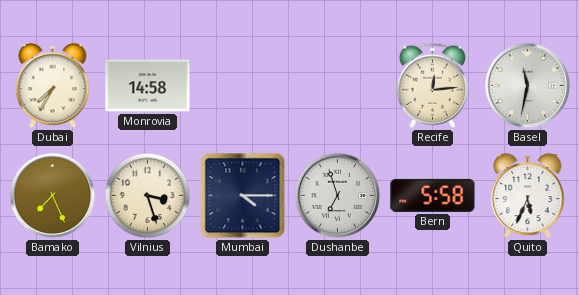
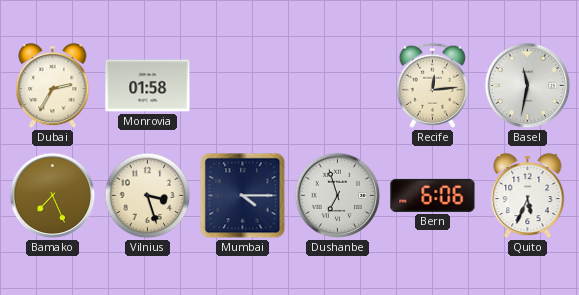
Dubai: 7:35 -> 2:35
Monrovia: 14:58 -> 01:58
Bern: 5:58 -> 6:06
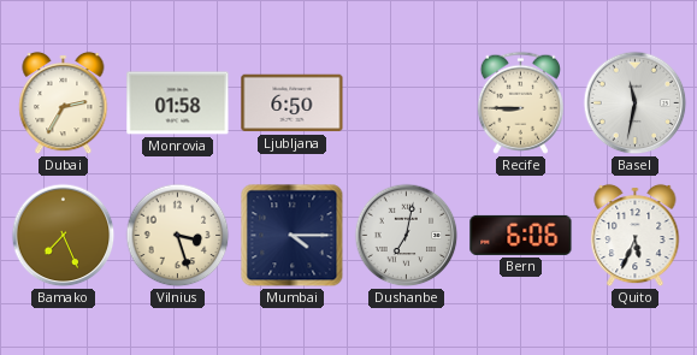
Ljubljana: none -> 6:50
Recife: 12:14 -> 8:45
Dushanbe: 6:57 -> 7:02
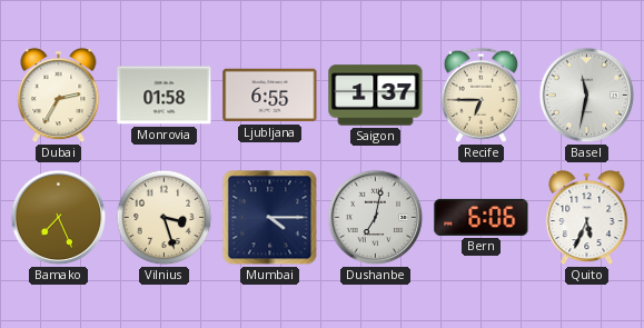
Ljubljana: 6:50 -> 6:55
Saigon: none -> 1:37
Recife: 8:45 -> 6:45
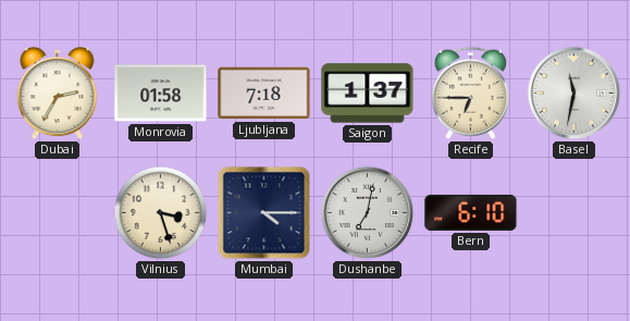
Ljubljana: 6:55 -> 7:18
Bamako: 7:26 -> none
Bern: 6:06 -> 6:10
Quito: 5:34 -> none
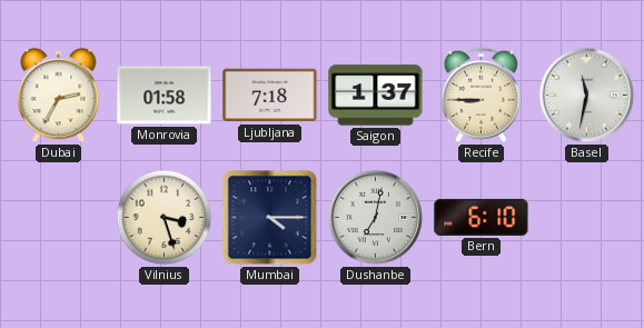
Recife: 6:45 -> 8:45
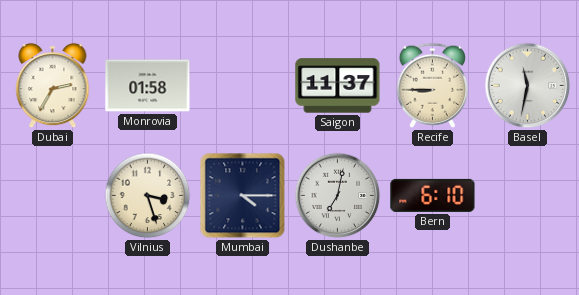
Ljubljana: 7:18 -> none
Saigon: 1:37 -> 11:37
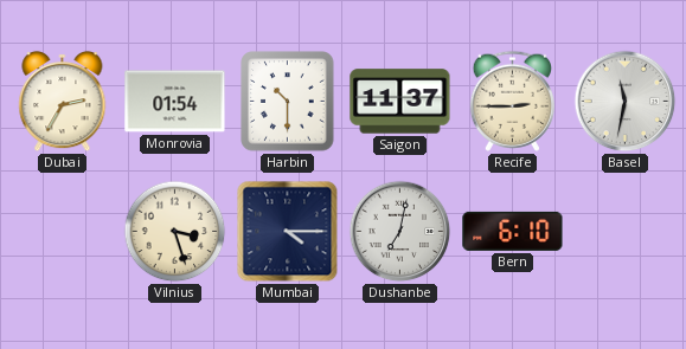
Monrovia: 01:58 -> 01:54
Harbin: none -> 10:30
Recife: 8:45 -> 2:45
